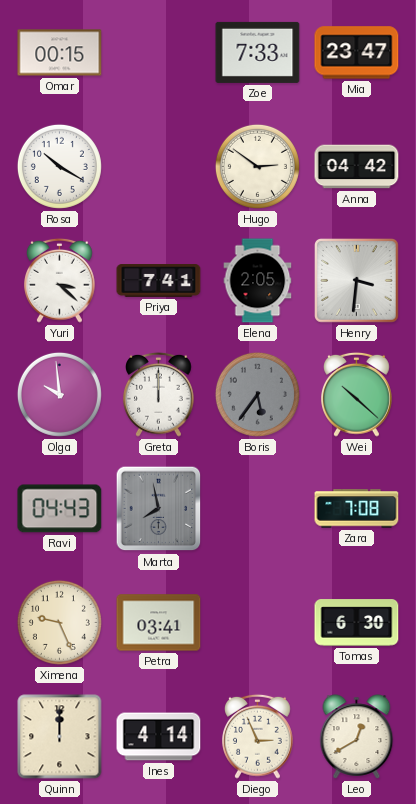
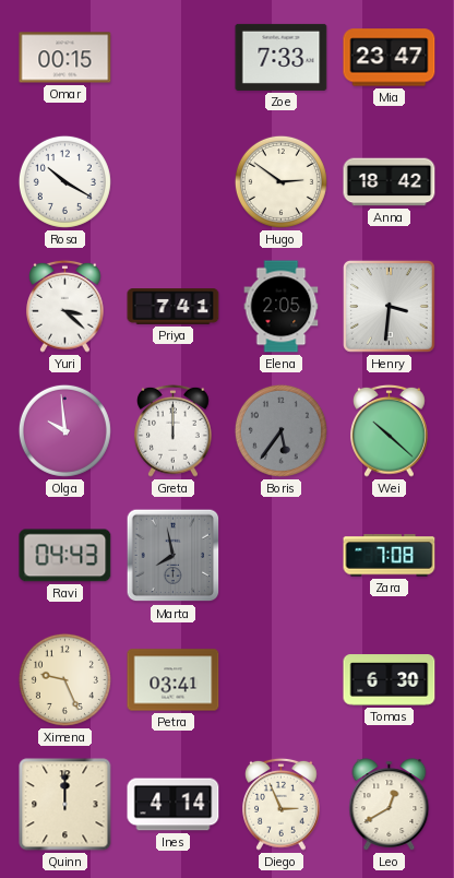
Anna: 04:42 -> 18:42
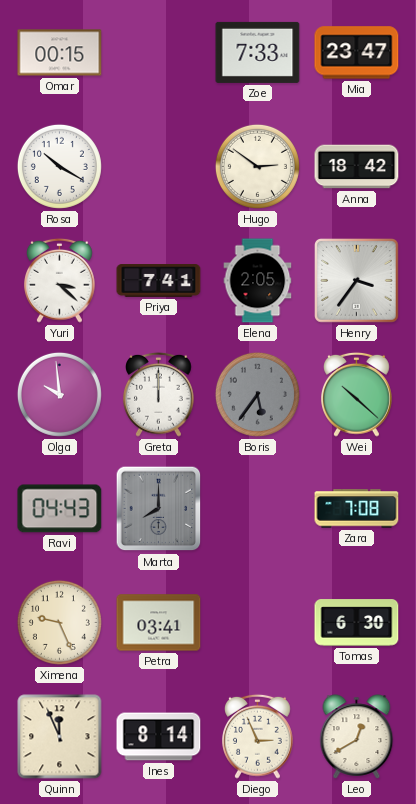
Henry: 3:31 -> 3:36
Marta: 7:58 -> 8:00
Quinn: 12:00 -> 11:56
Ines: 4:14 -> 8:14
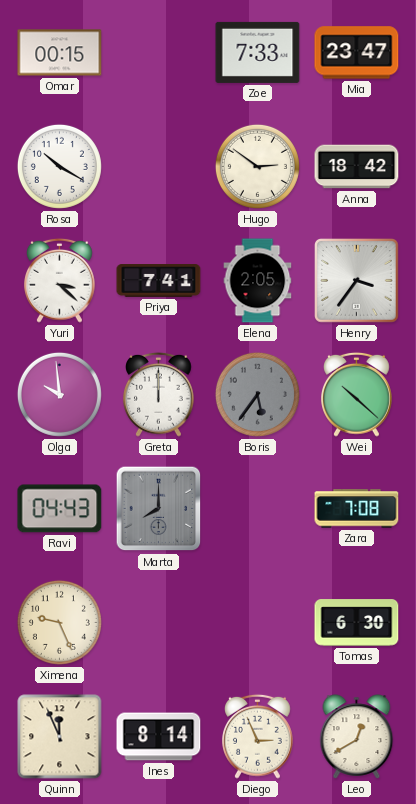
Petra: 03:41 -> none
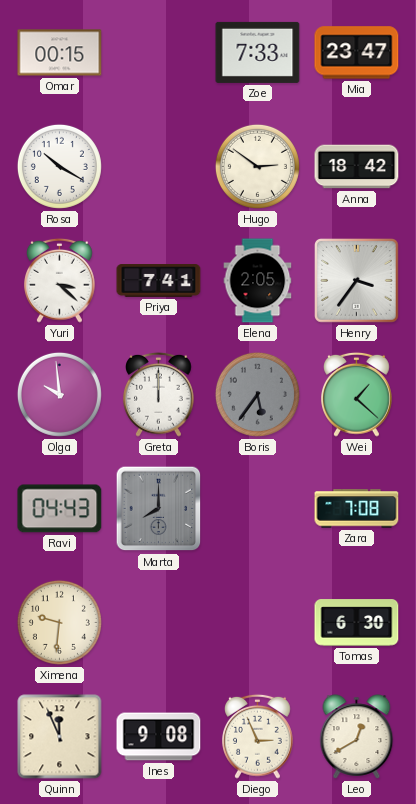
Wei: 10:22 -> 1:22
Ximena: 9:26 -> 9:31
Ines: 8:14 -> 9:08
